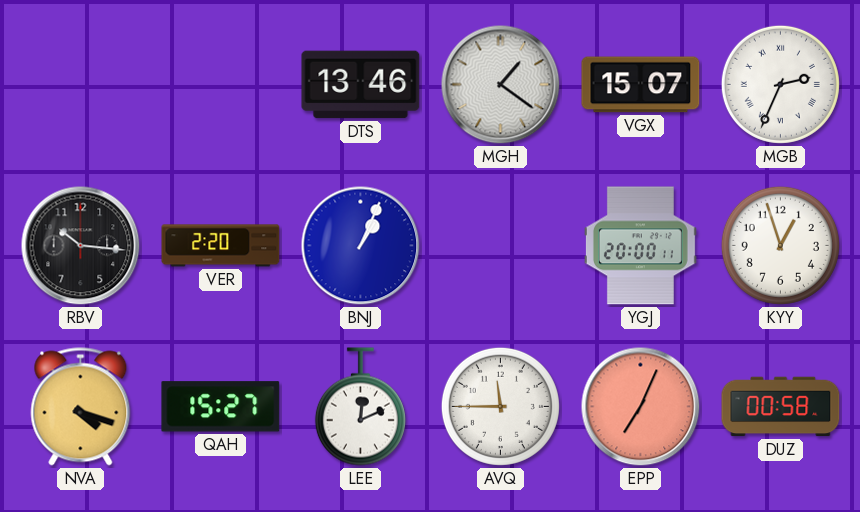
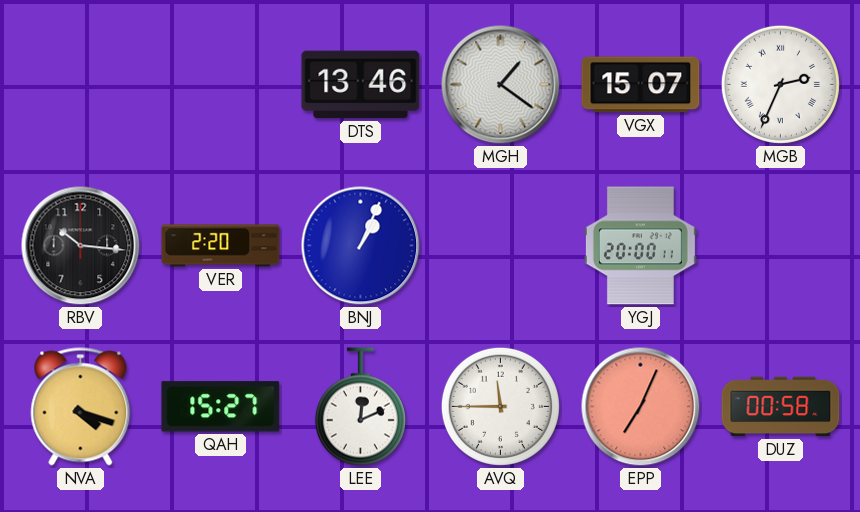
KYY: 12:57 -> none
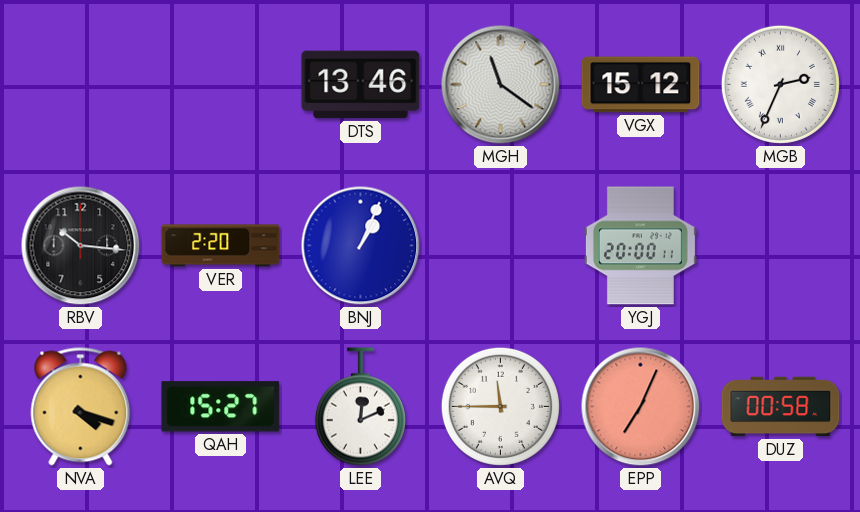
MGH: 1:21 -> 11:21
VGX: 15:07 -> 15:12
